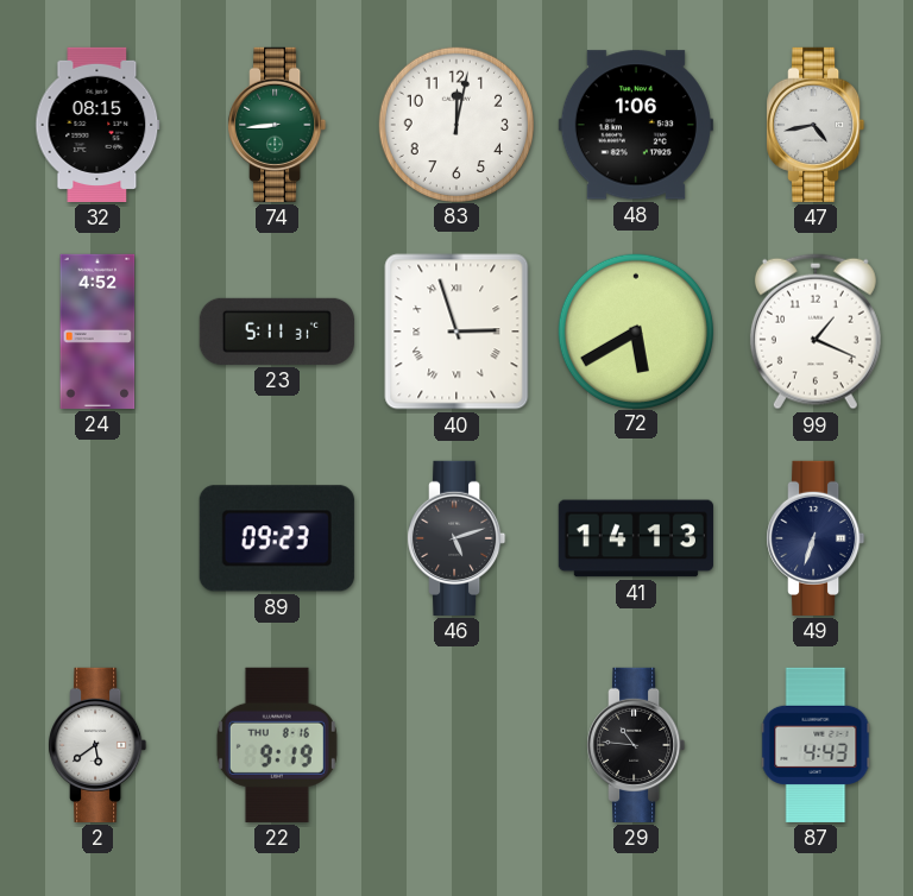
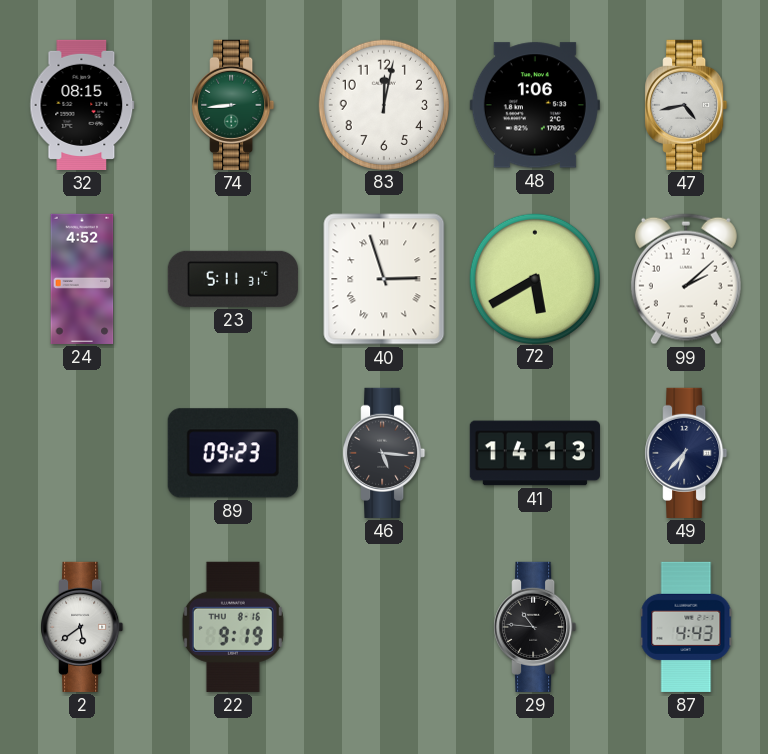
99: 1:19 -> 2:08
46: 5:12 -> 5:16
49: 6:33 -> 6:37
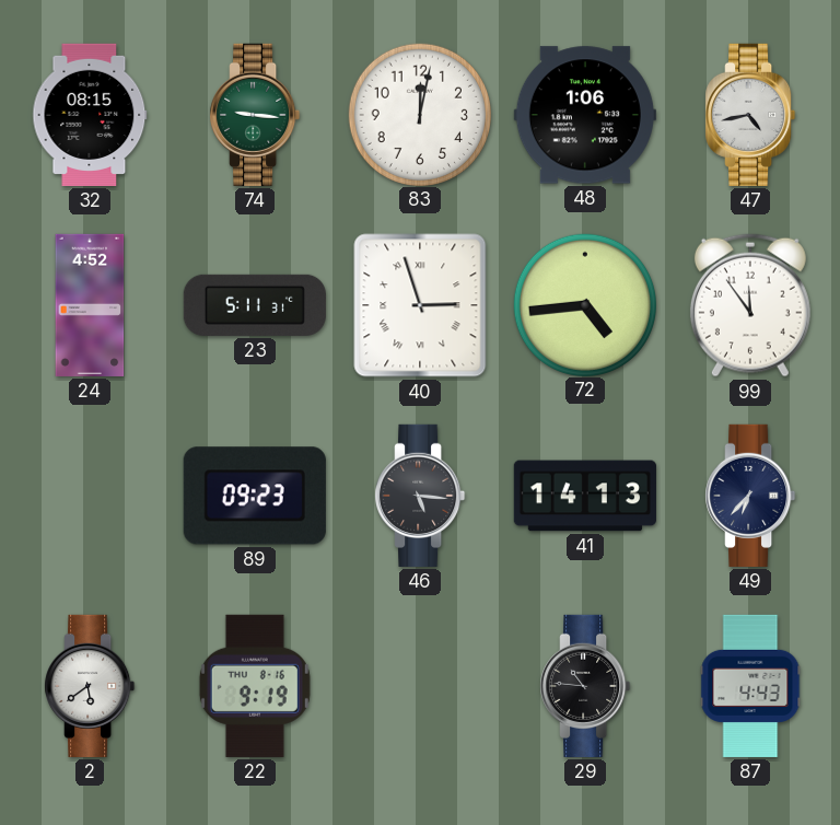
74: 8:44 -> 9:16
72: 5:40 -> 4:44
99: 2:08 -> 11:54
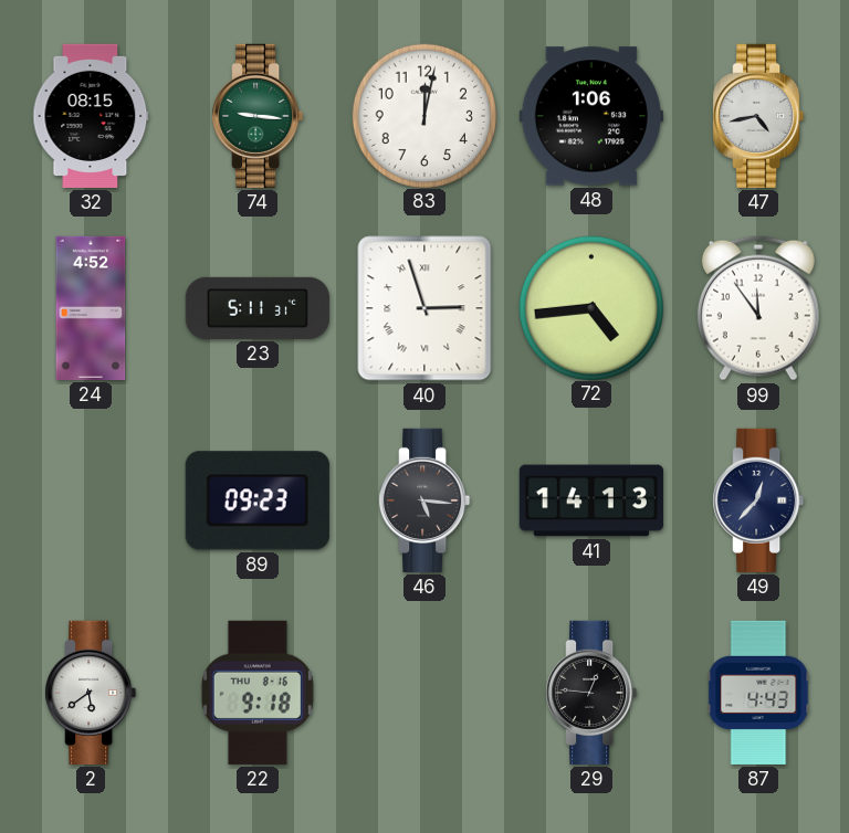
49: 6:37 -> 12:37
22: 9:19 -> 9:18
29: 10:46 -> 12:46
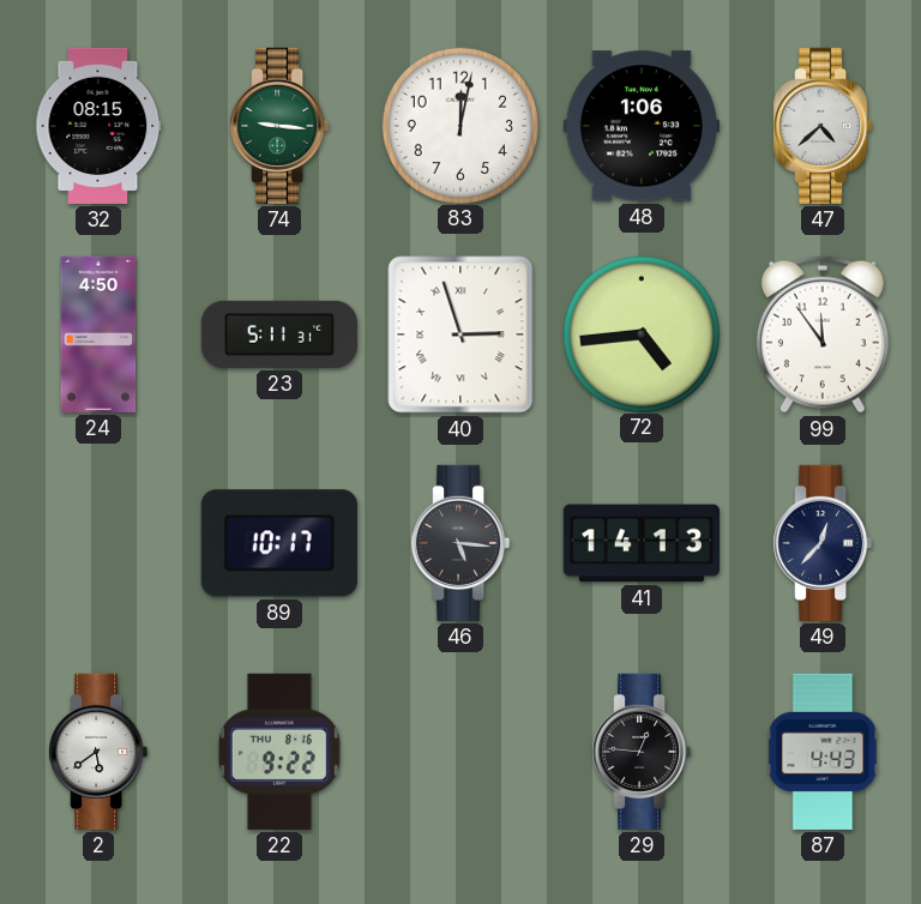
47: 4:43 -> 4:38
24: 4:52 -> 4:50
89: 09:23 -> 10:17
22: 9:18 -> 9:22
